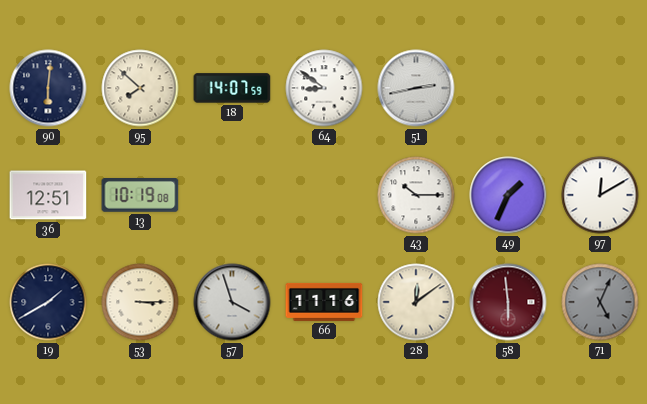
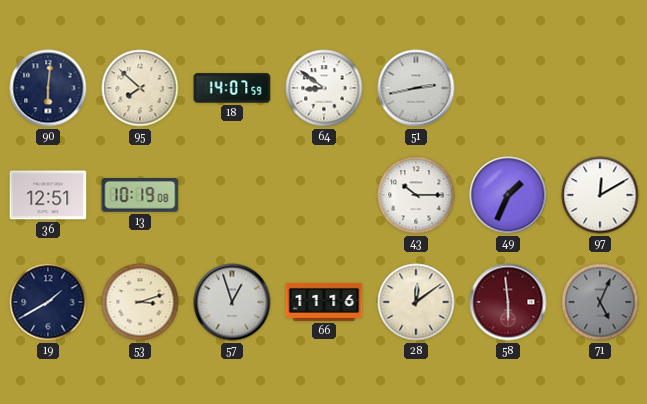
53: 3:15 -> 3:12
57: 3:57 -> 12:57
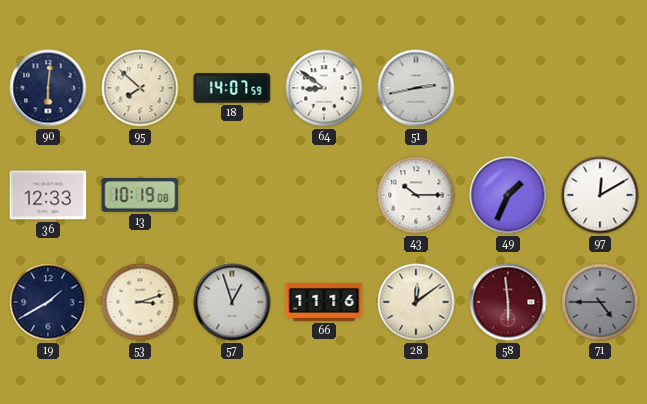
36: 12:51 -> 12:33
71: 5:04 -> 4:45
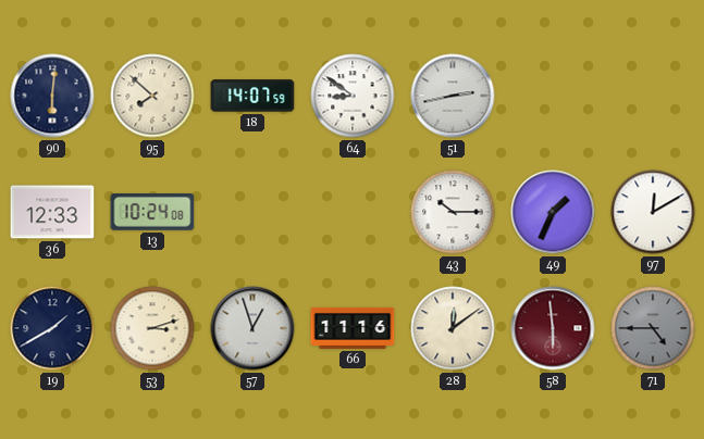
13: 10:19 -> 10:24
